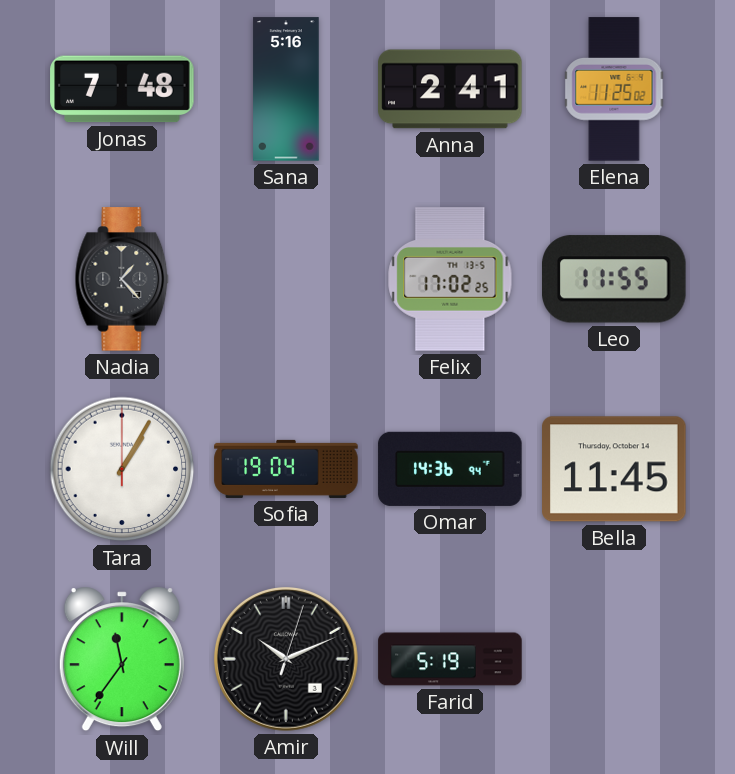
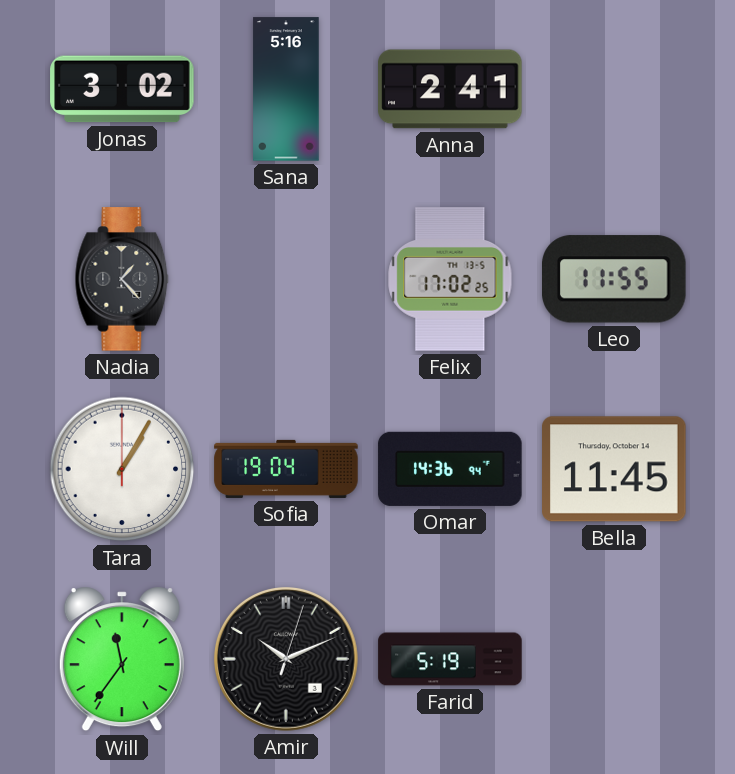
Jonas: 7:48 -> 3:02
Elena: 11:25 -> none
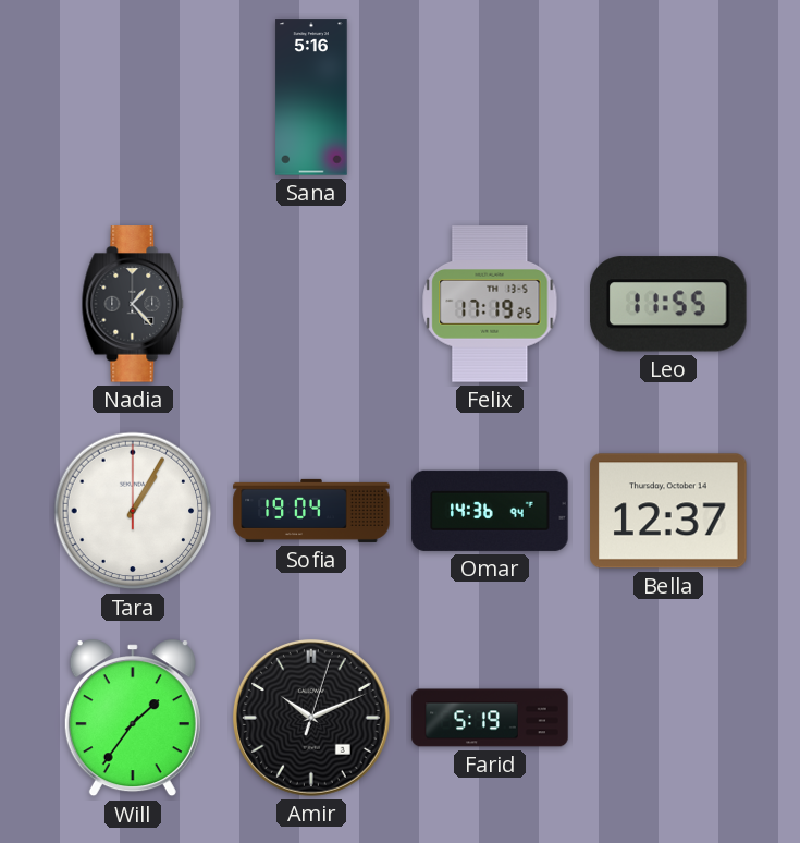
Jonas: 3:02 -> none
Anna: 2:41 -> none
Felix: 17:02 -> 17:19
Bella: 11:45 -> 12:37
Will: 11:36 -> 1:36
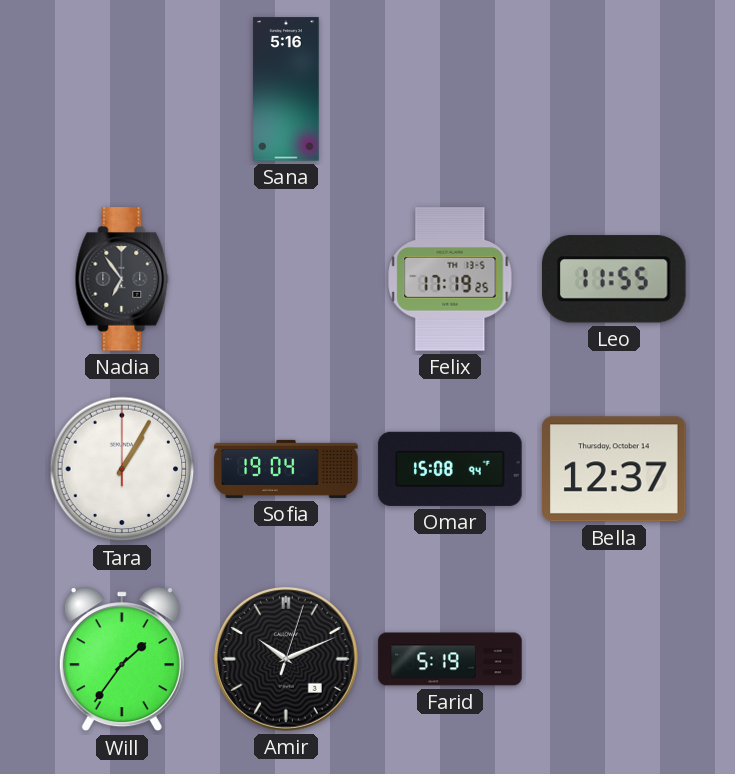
Nadia: 1:23 -> 6:54
Omar: 14:36 -> 15:08
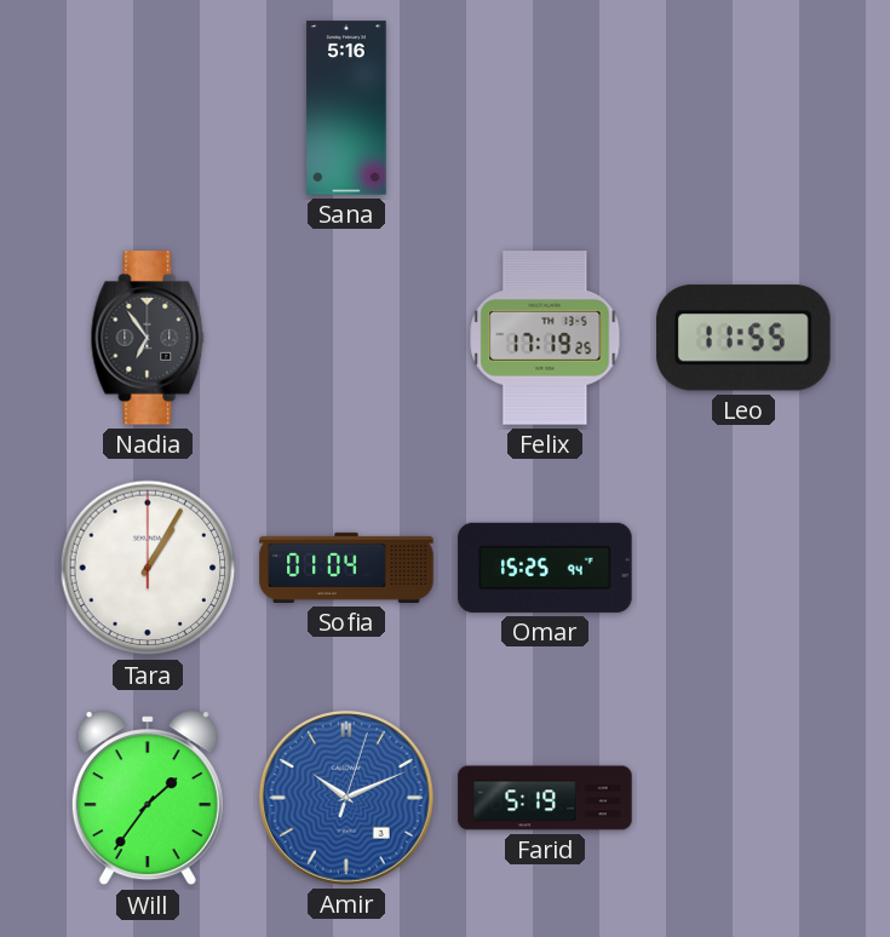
Sofia: 19:04 -> 01:04
Omar: 15:08 -> 15:25
Bella: 12:37 -> none
Amir dial: black -> blue
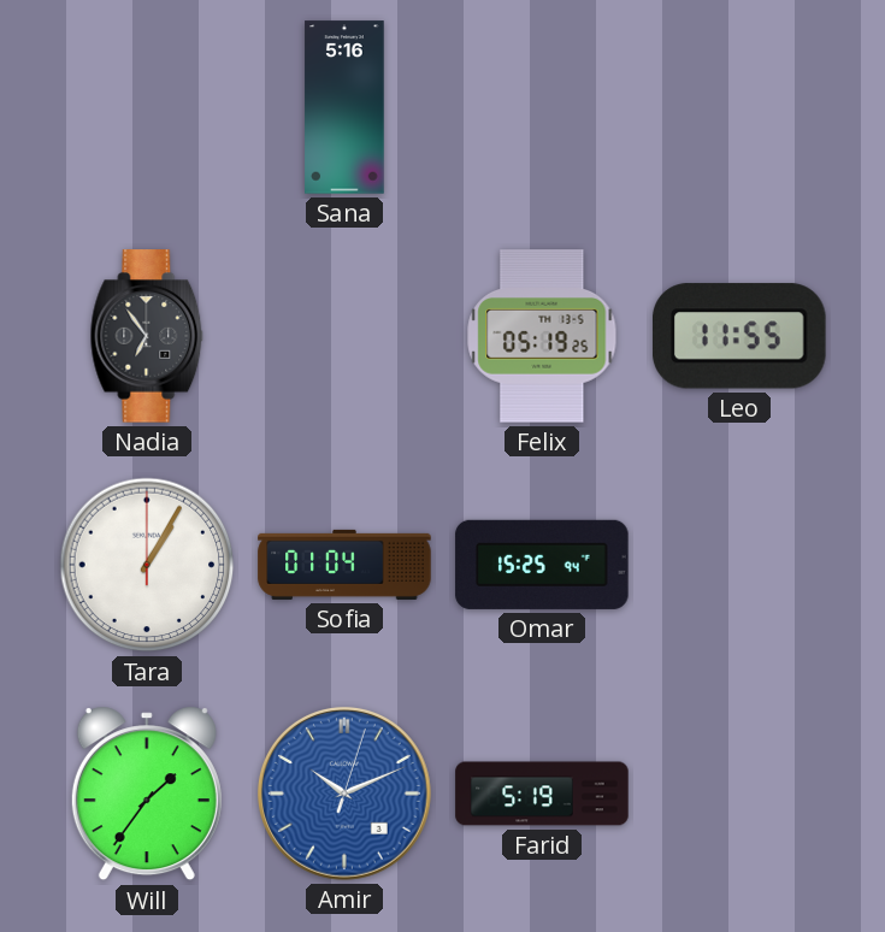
Felix: 17:19 -> 05:19
